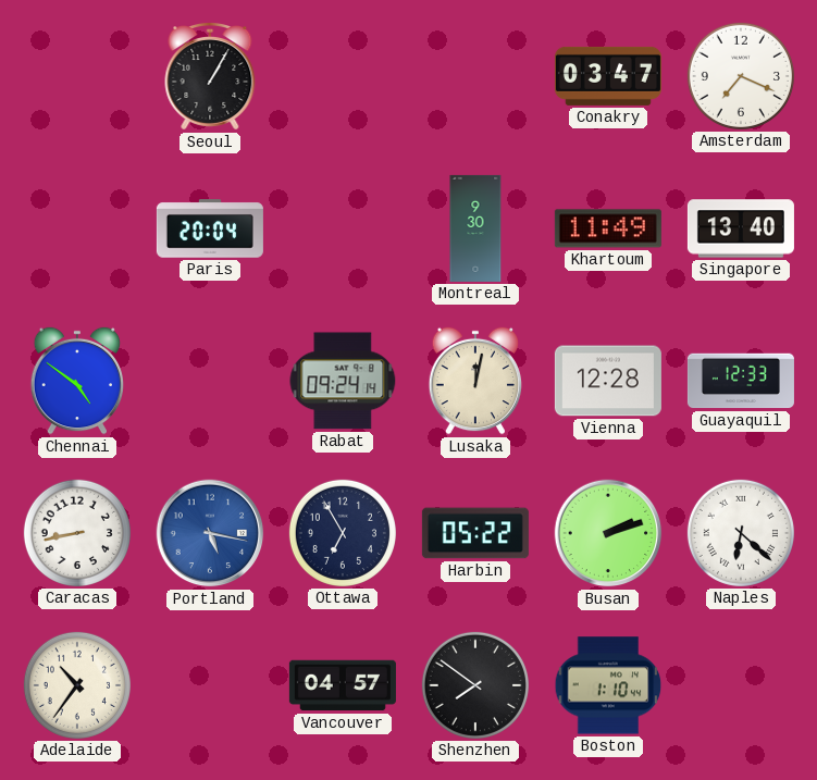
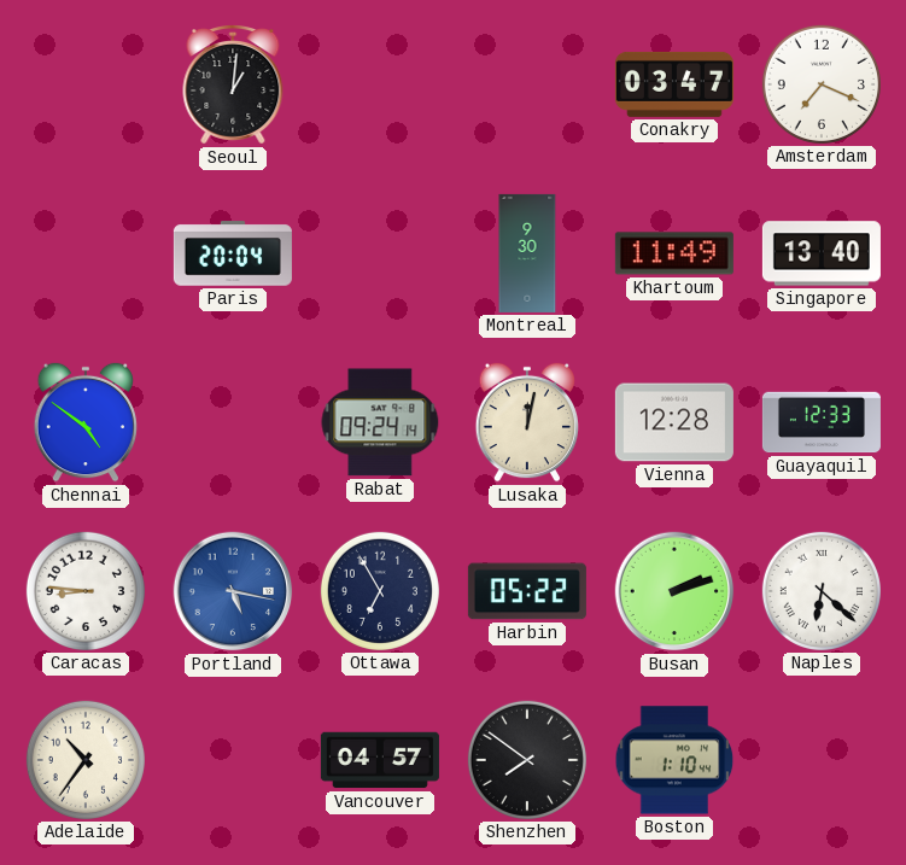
Seoul: 1:05 -> 1:01
Caracas: 8:43 -> 8:46
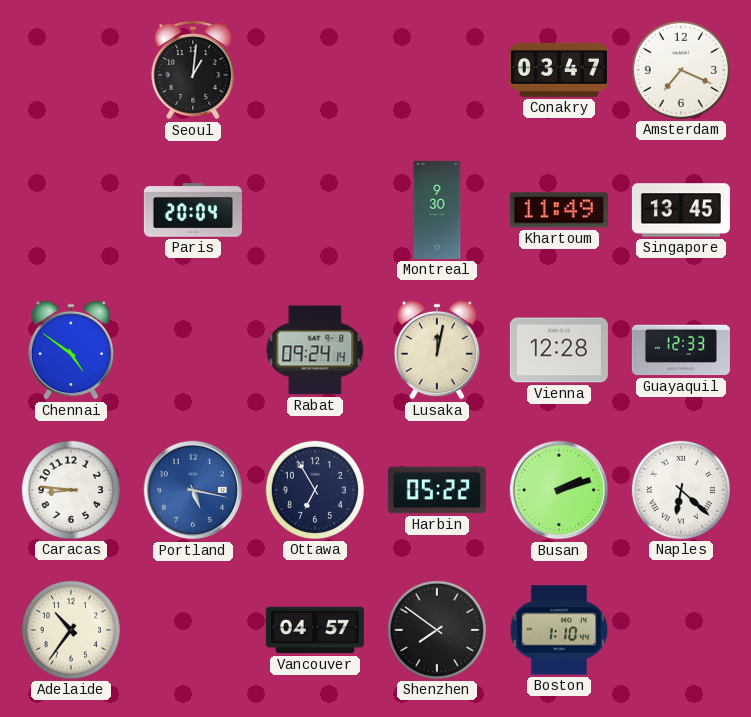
Singapore: 13:40 -> 13:45
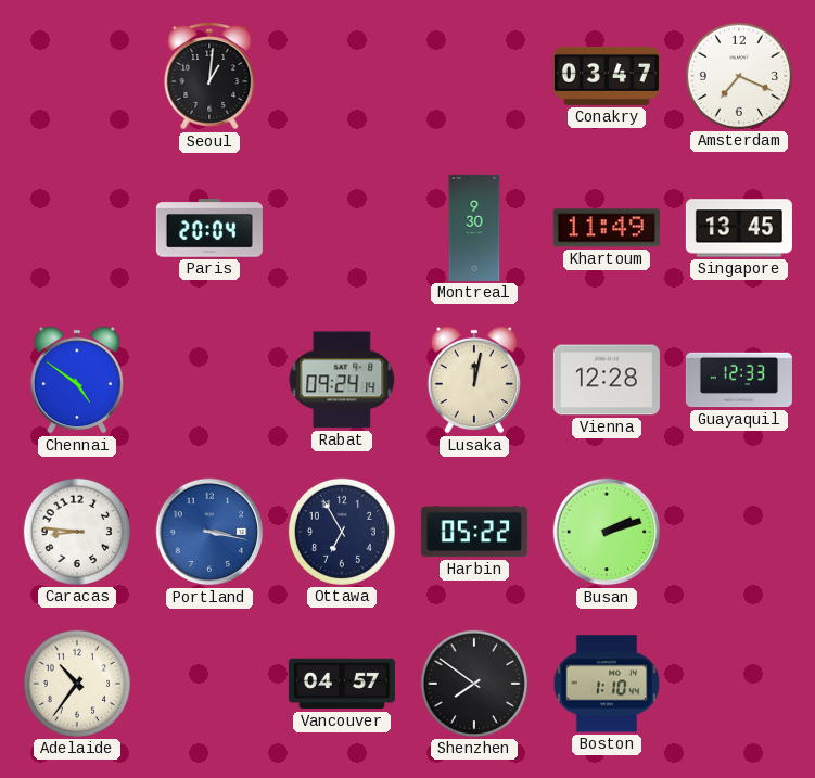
Portland: 5:17 -> 3:17
Naples: 6:22 -> none
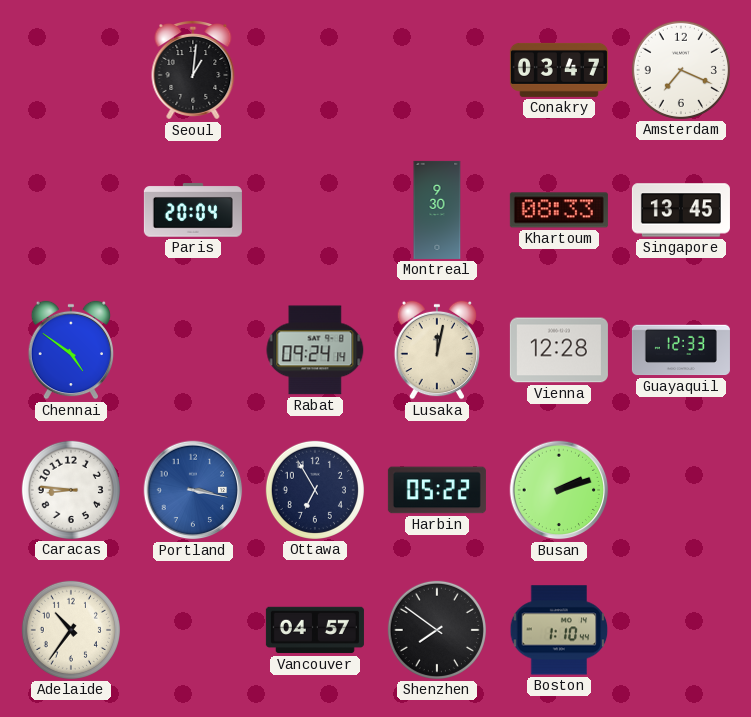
Khartoum: 11:49 -> 08:33
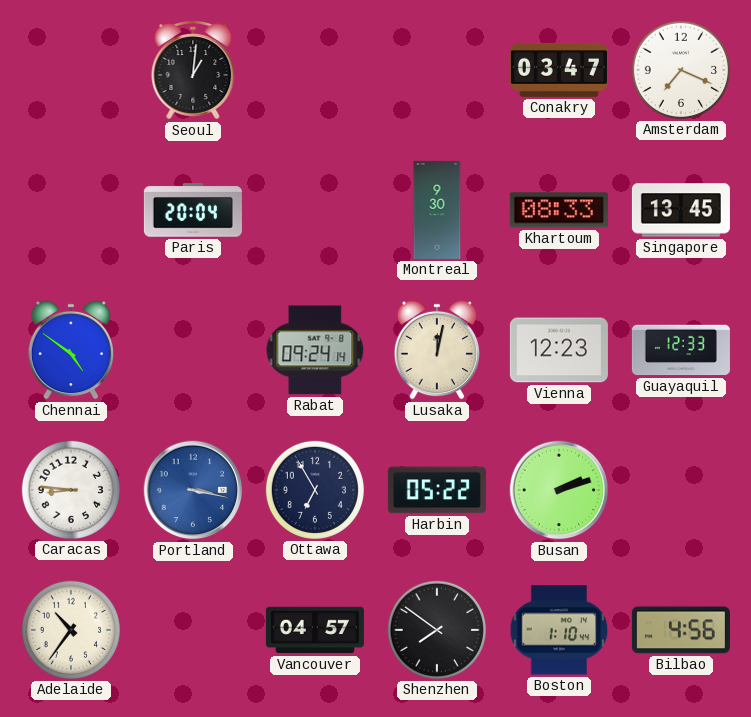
Vienna: 12:28 -> 12:23
Bilbao: none -> 4:56
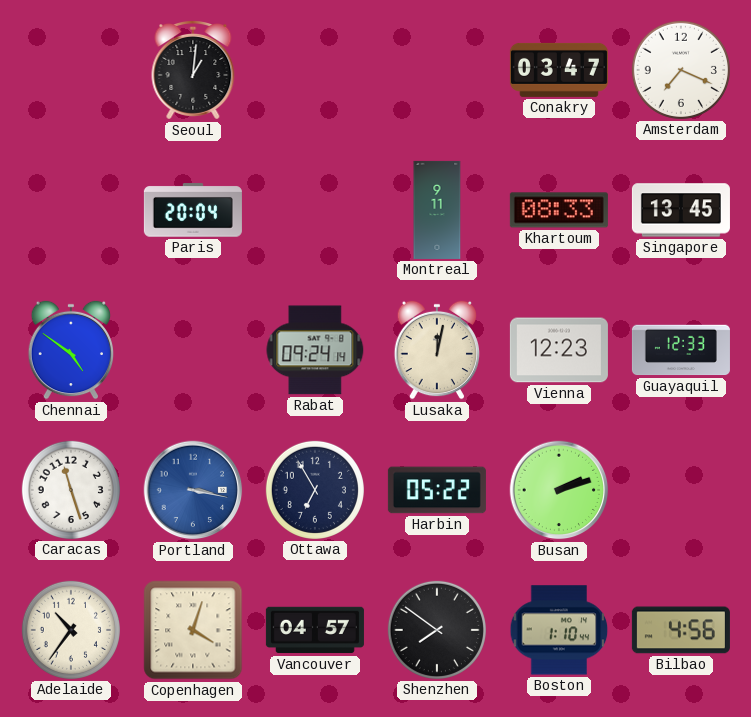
Montreal: 9:30 -> 9:11
Caracas: 8:46 -> 11:27
Copenhagen: none -> 4:03
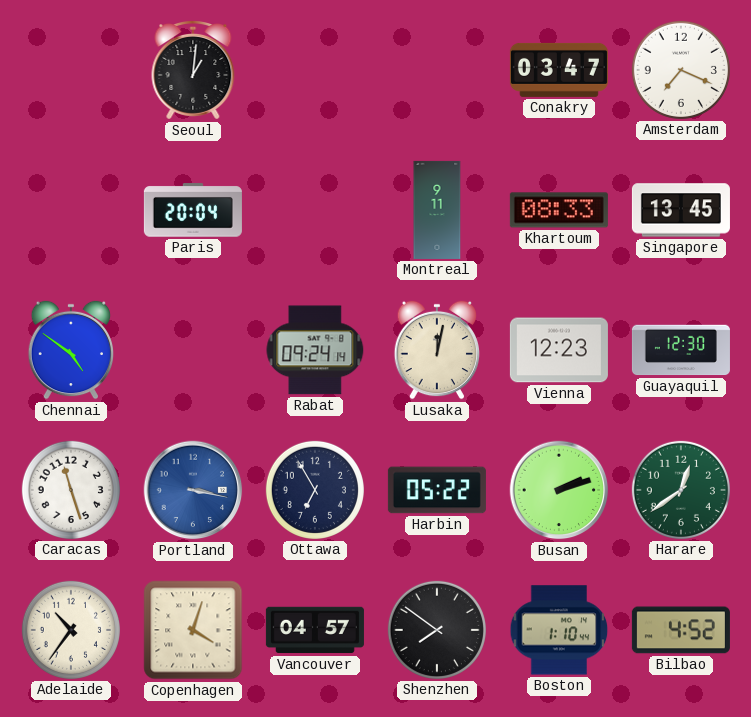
Guayaquil: 12:33 -> 12:30
Harare: none -> 12:39
Bilbao: 4:56 -> 4:52
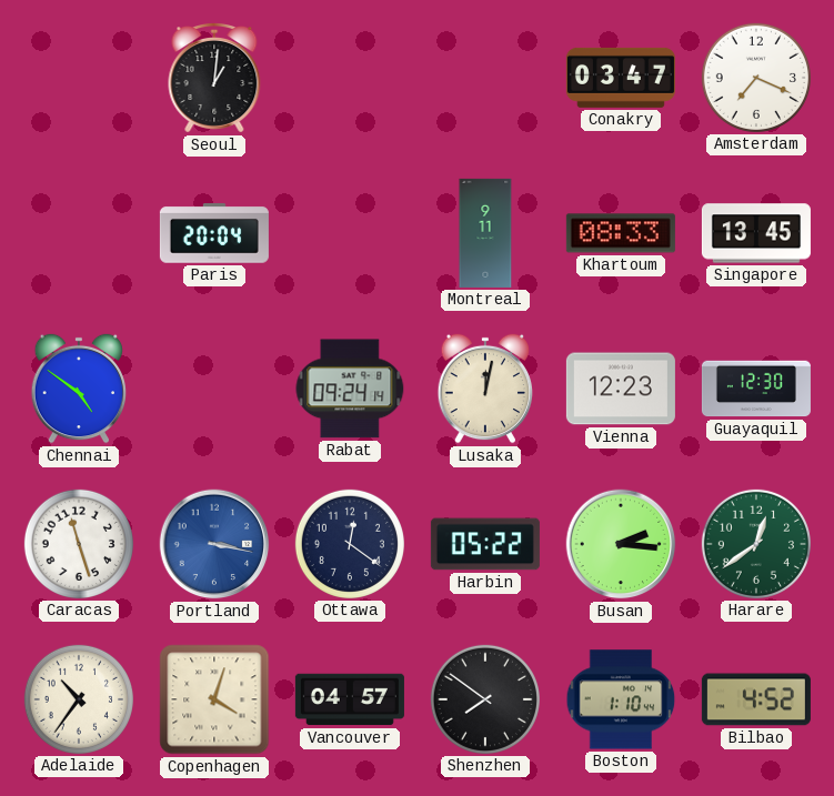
Ottawa: 6:55 -> 12:21
Busan: 2:12 -> 2:16
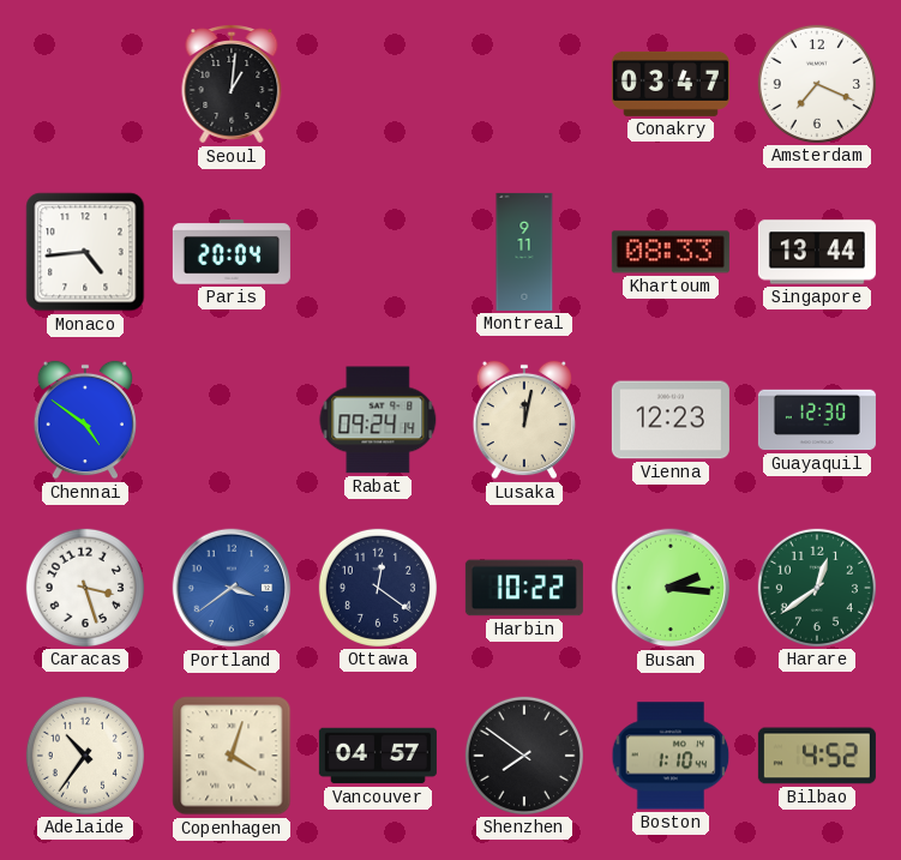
Monaco: none -> 4:44
Singapore: 13:45 -> 13:44
Caracas: 11:27 -> 3:27
Portland: 3:17 -> 3:39
Harbin: 05:22 -> 10:22
